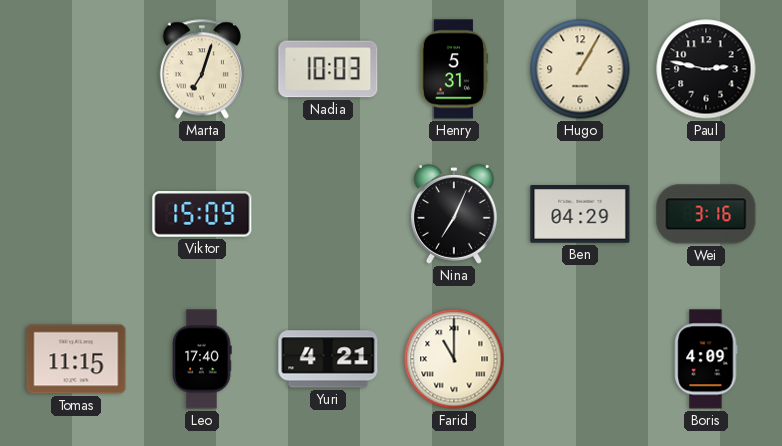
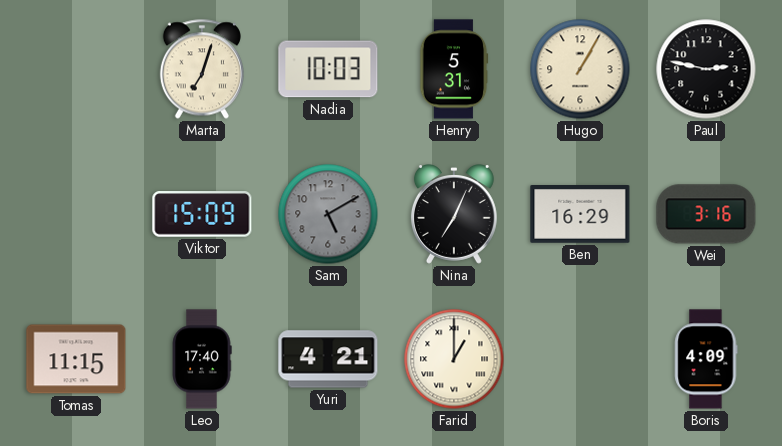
Sam: none -> 5:10
Ben: 04:29 -> 16:29
Farid: 11:00 -> 1:00
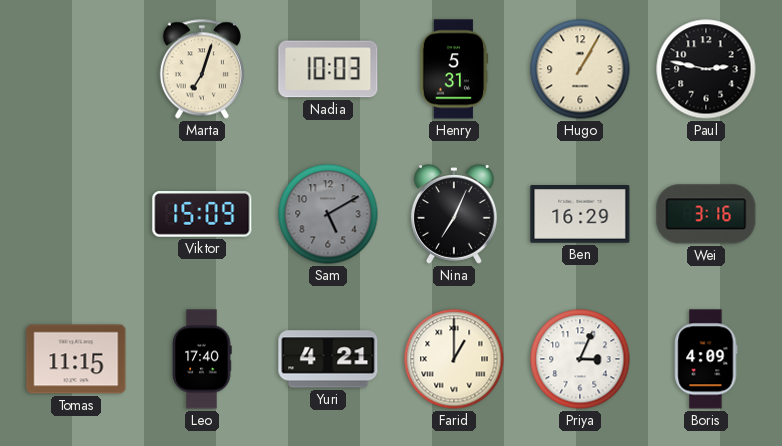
Priya: none -> 3:04
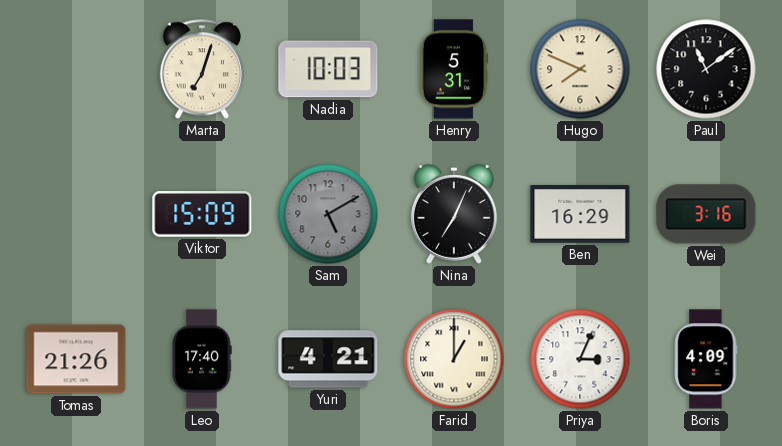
Hugo: 1:05 -> 7:49
Paul: 2:47 -> 11:09
Tomas: 11:15 -> 21:26
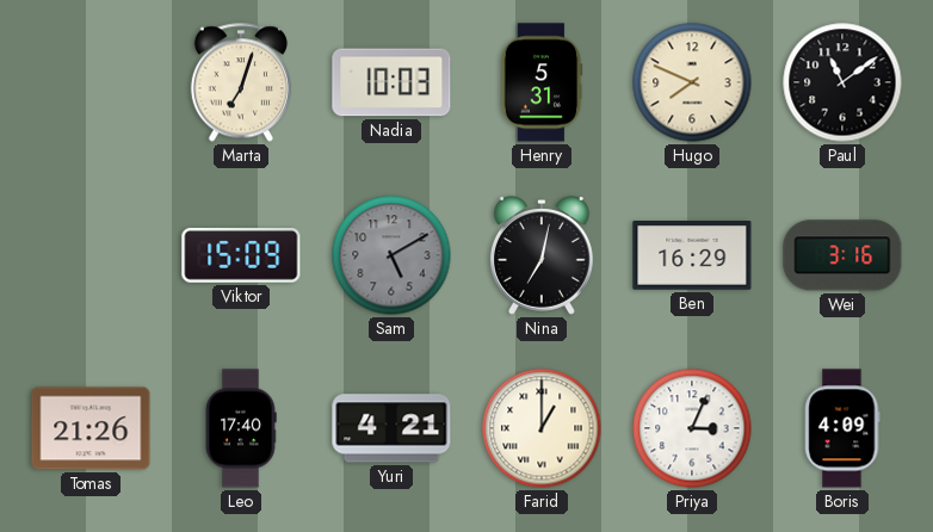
Nina: 7:04 -> 7:02
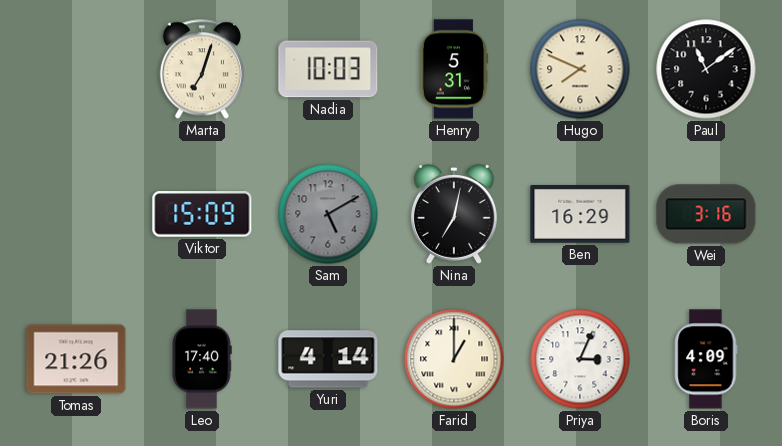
Yuri: 4:21 -> 4:14
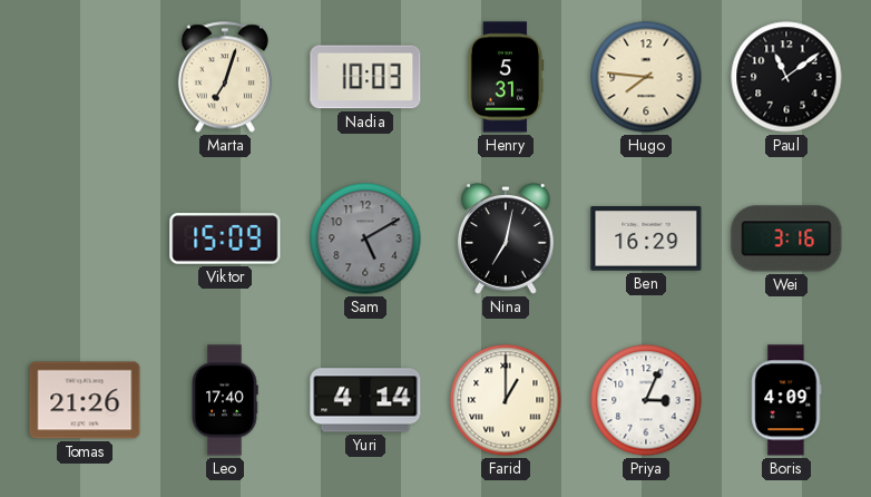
Hugo: 7:49 -> 7:46
